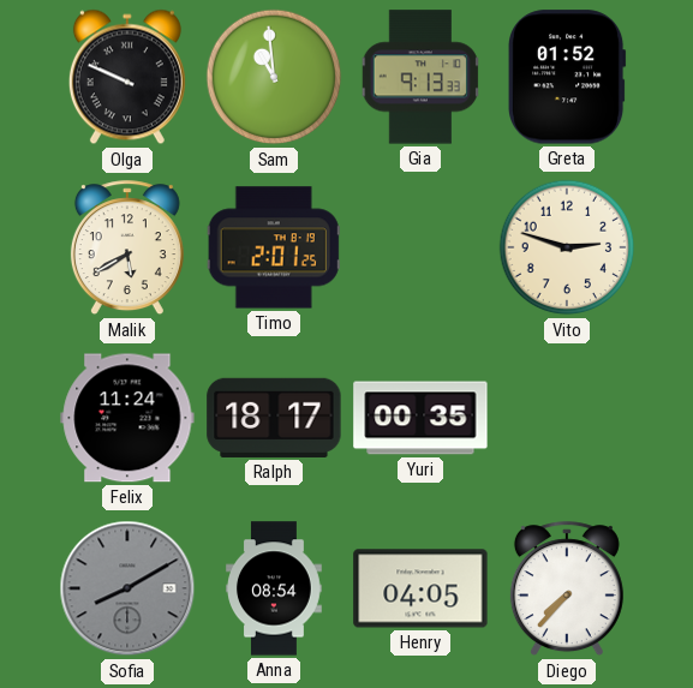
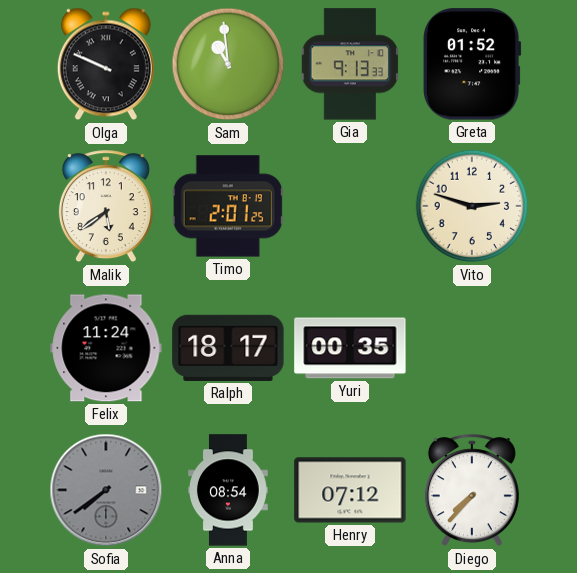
Malik: 5:40 -> 5:39
Sofia: 8:10 -> 7:39
Henry: 04:05 -> 07:12
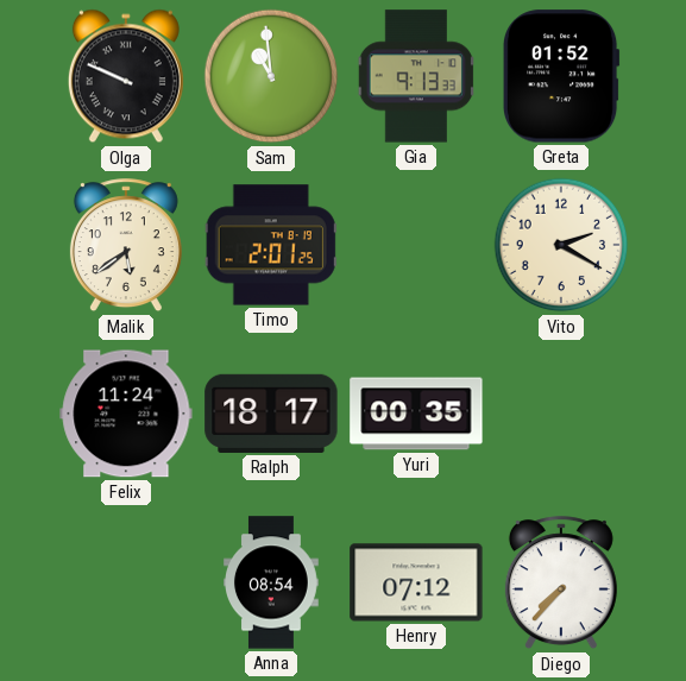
Vito: 2:48 -> 2:20
Sofia: 7:39 -> none
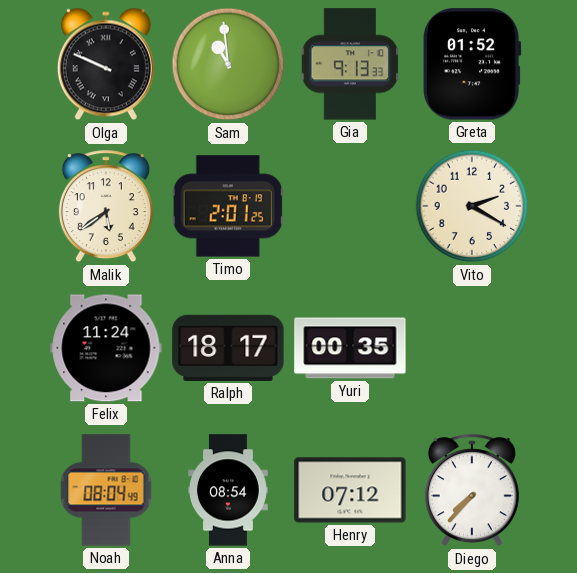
Noah: none -> 08:04
